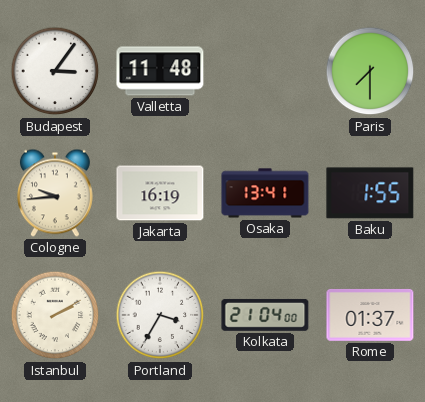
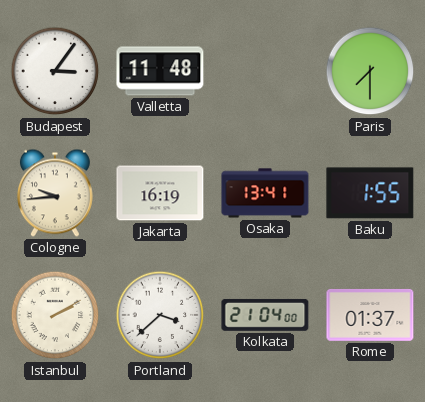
Portland: 3:35 -> 3:38
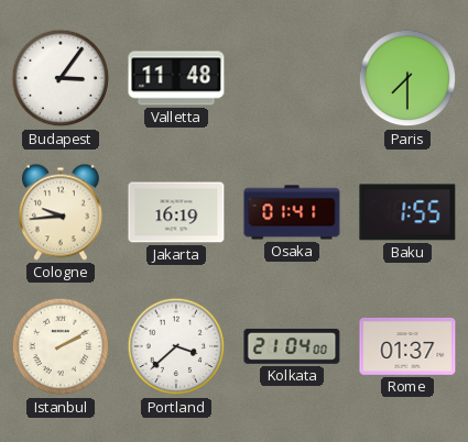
Osaka: 13:41 -> 01:41
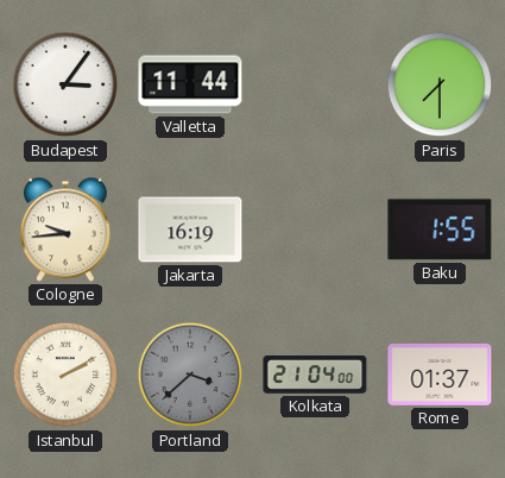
Valletta: 11:48 -> 11:44
Osaka: 01:41 -> none
Portland dial: white -> grey
